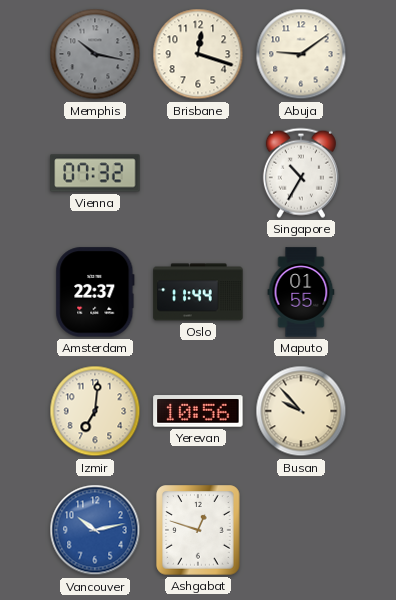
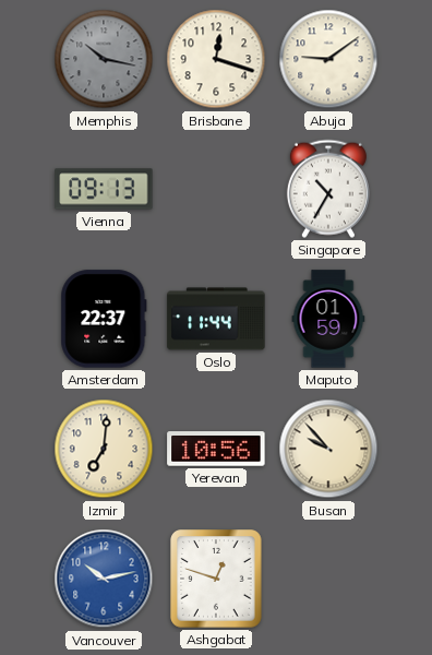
Vienna: 07:32 -> 09:13
Maputo: 01:55 -> 01:59
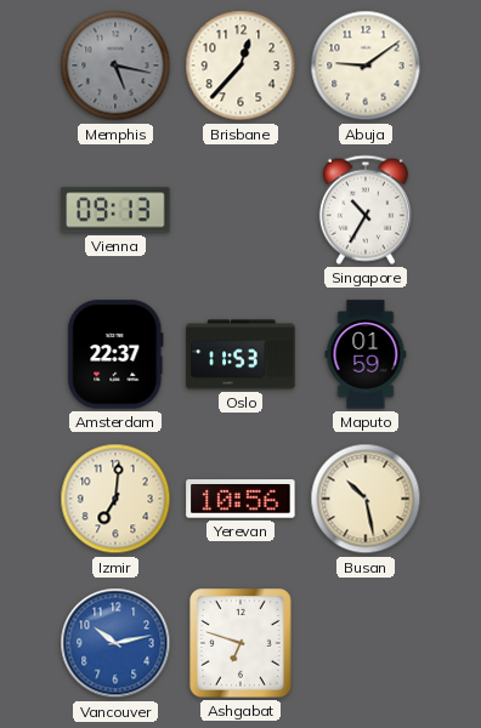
Memphis: 10:17 -> 5:17
Brisbane: 12:18 -> 12:37
Oslo: 11:44 -> 11:53
Busan: 9:53 -> 10:28
Ashgabat: 12:48 -> 6:48
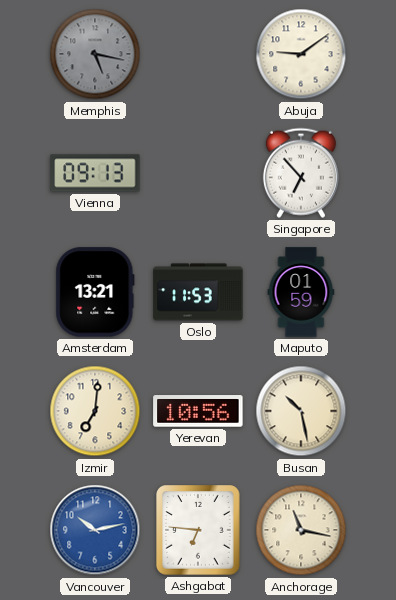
Brisbane: 12:37 -> none
Singapore: 10:35 -> 6:53
Amsterdam: 22:37 -> 13:21
Ashgabat: 6:48 -> 6:46
Anchorage: none -> 11:17
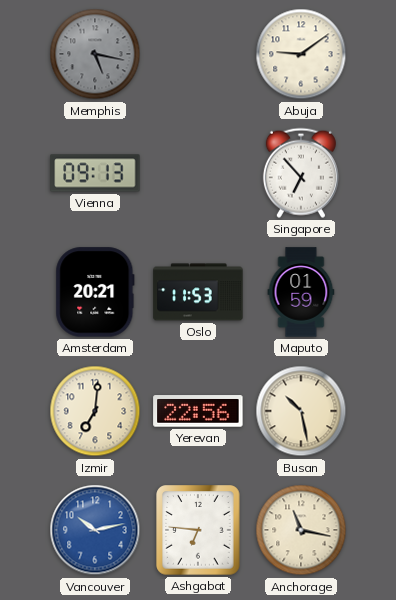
Amsterdam: 13:21 -> 20:21
Yerevan: 10:56 -> 22:56
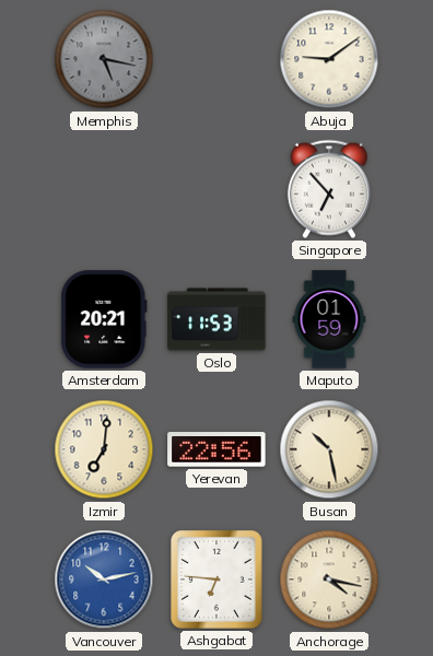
Vienna: 09:13 -> none
Anchorage: 11:17 -> 4:17
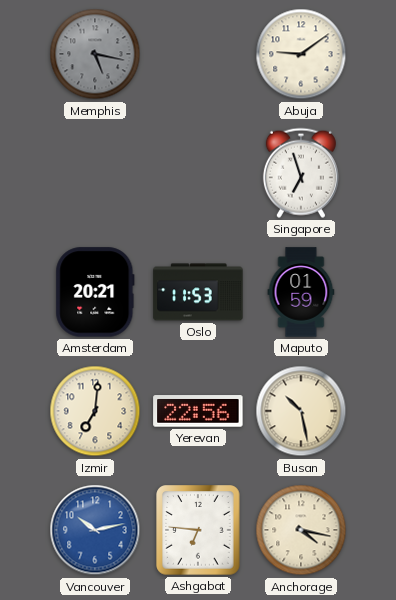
Singapore: 6:53 -> 6:57
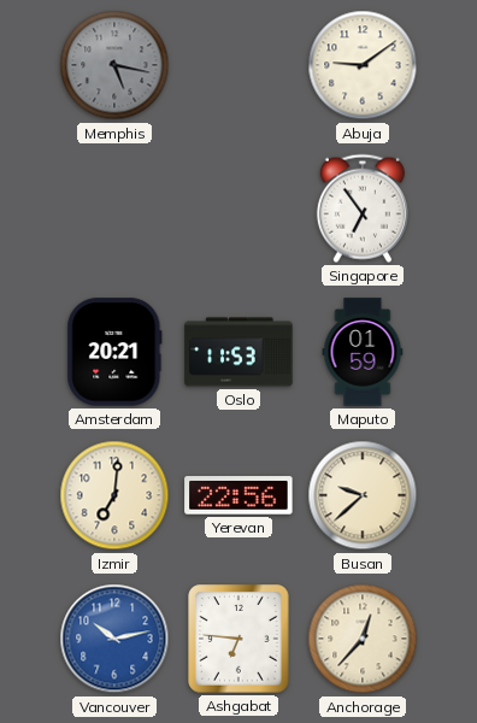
Singapore: 6:57 -> 6:54
Busan: 10:28 -> 9:38
Anchorage: 4:17 -> 12:37
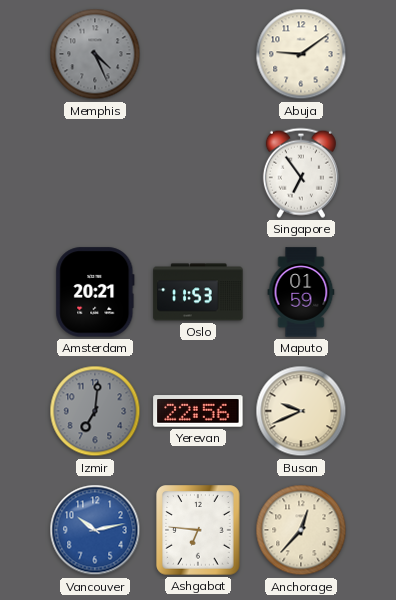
Memphis: 5:17 -> 4:26
Izmir dial: cream -> grey
Busan: 9:38 -> 9:41
